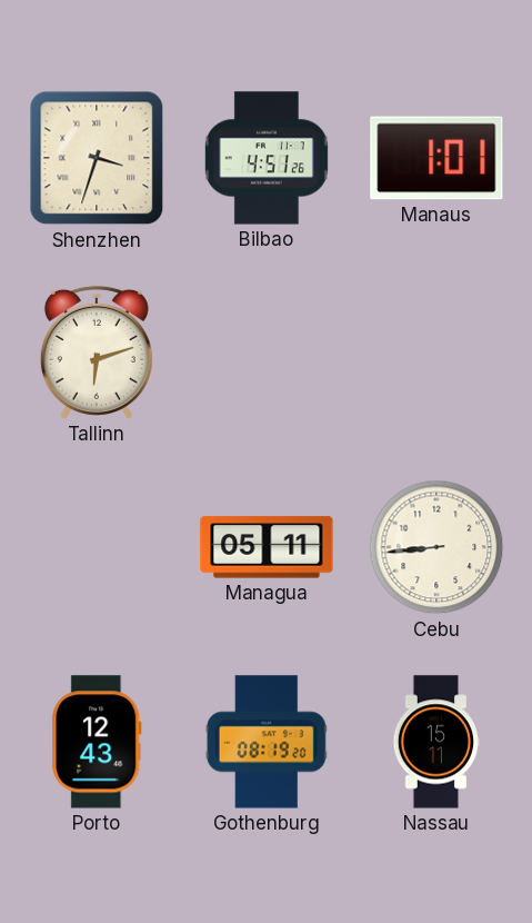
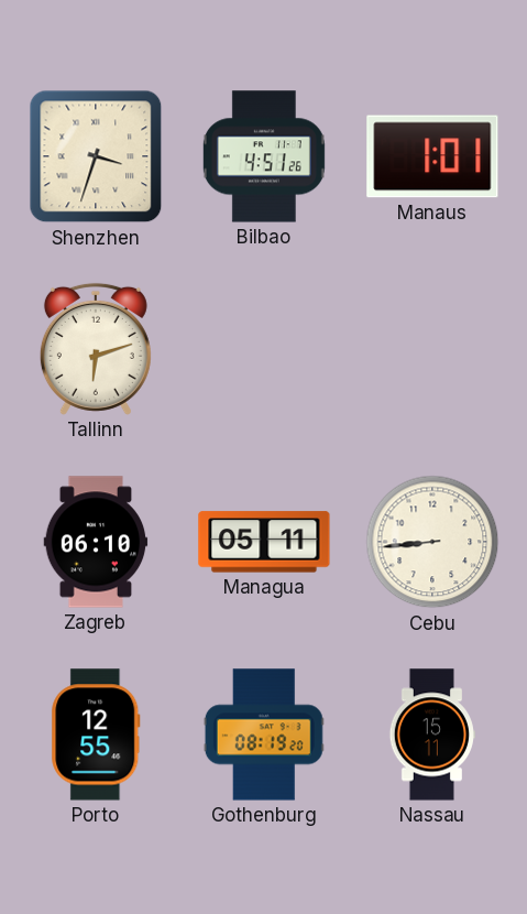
Zagreb: none -> 06:10
Porto: 12:43 -> 12:55
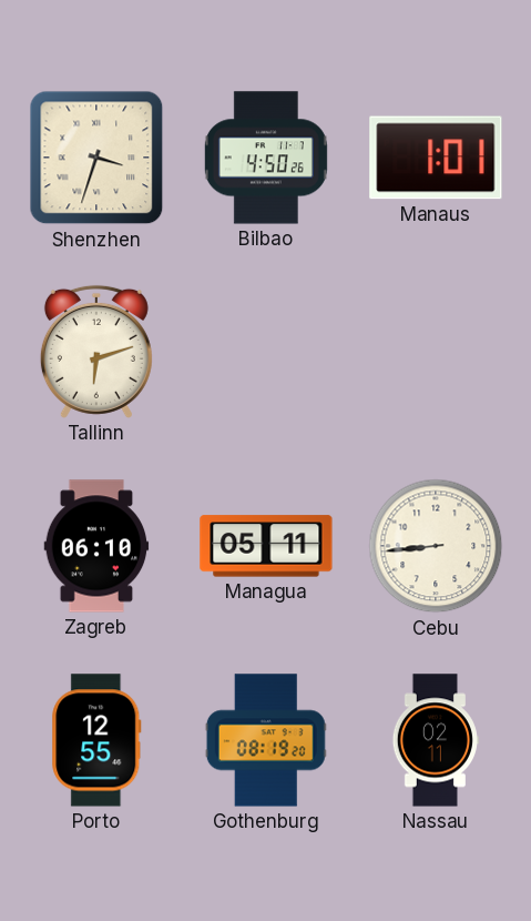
Bilbao: 4:51 -> 4:50
Nassau: 15:11 -> 02:11
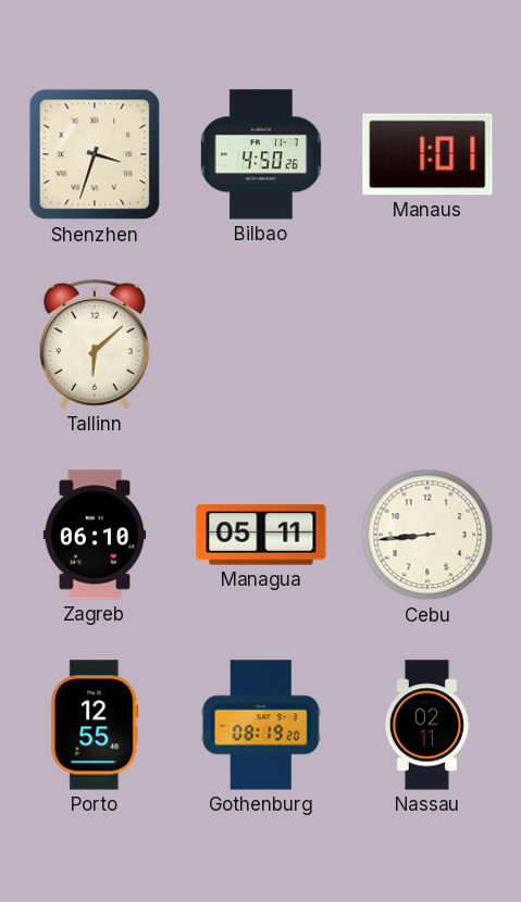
Tallinn: 6:12 -> 6:08
